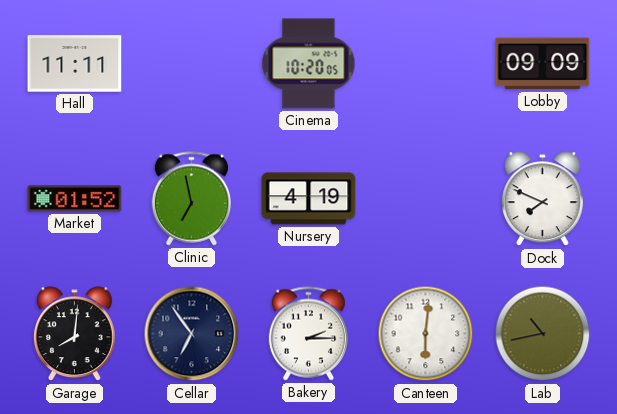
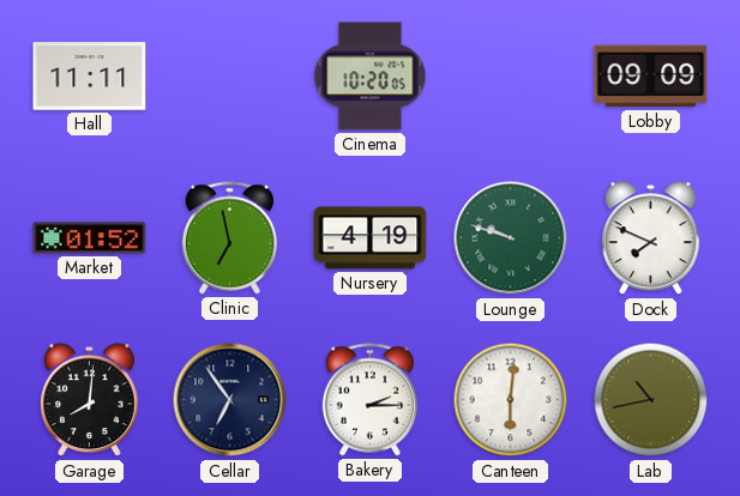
Lounge: none -> 9:48
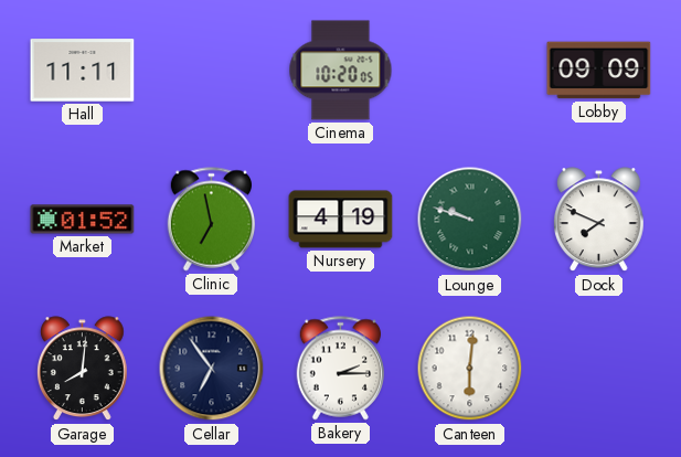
Lab: 10:43 -> none
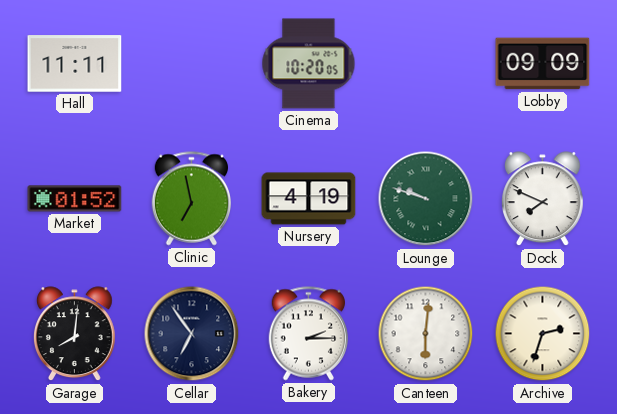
Archive: none -> 2:33
